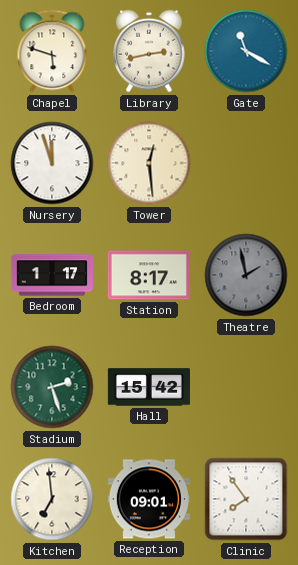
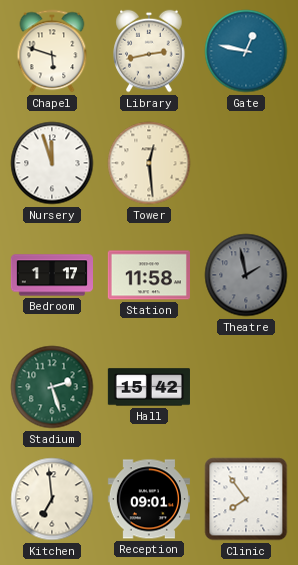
Gate: 11:20 -> 12:47
Station: 8:17 -> 11:58
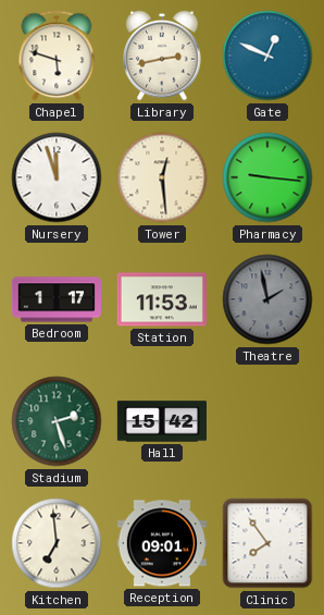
Gate: 12:47 -> 12:49
Pharmacy: none -> 9:16
Station: 11:58 -> 11:53
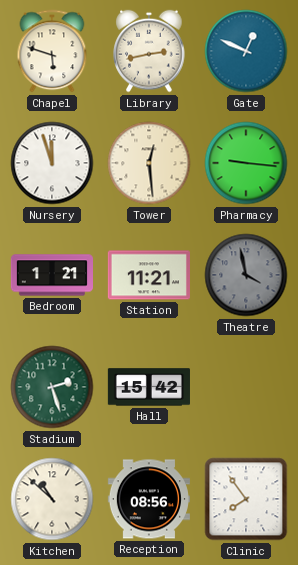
Bedroom: 1:17 -> 1:21
Station: 11:53 -> 11:21
Theatre: 1:58 -> 3:58
Kitchen: 6:59 -> 10:52
Reception: 09:01 -> 08:56
